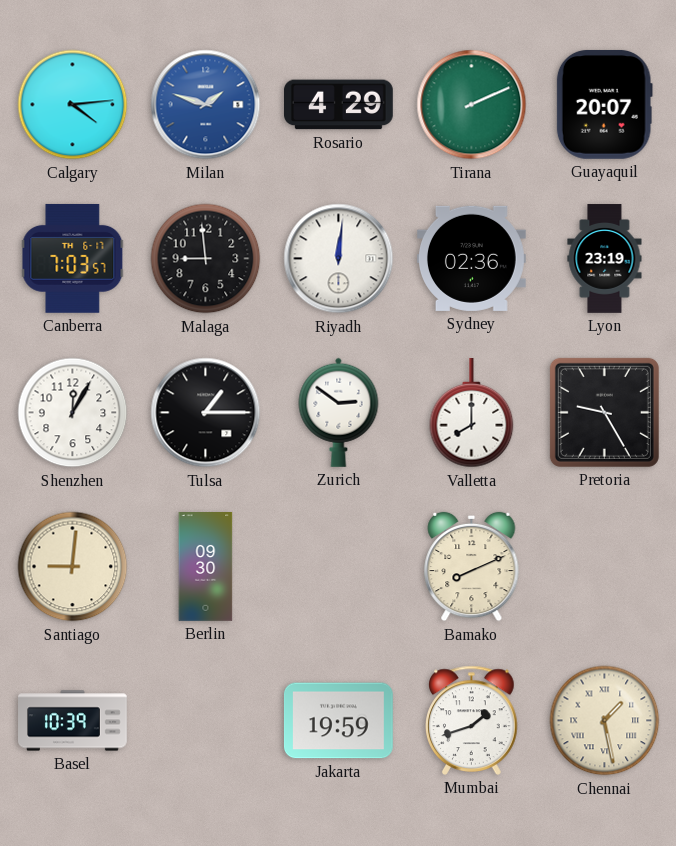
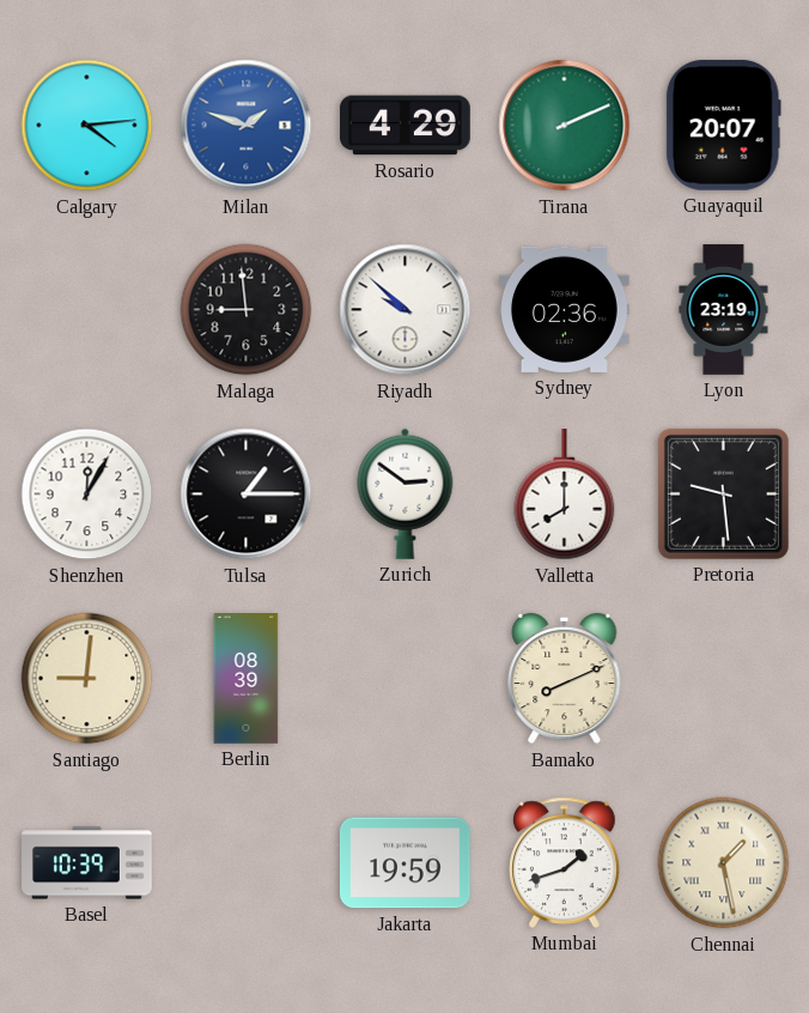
Canberra: 7:03 -> none
Riyadh: 12:01 -> 9:52
Pretoria: 9:25 -> 9:29
Berlin: 09:30 -> 08:39
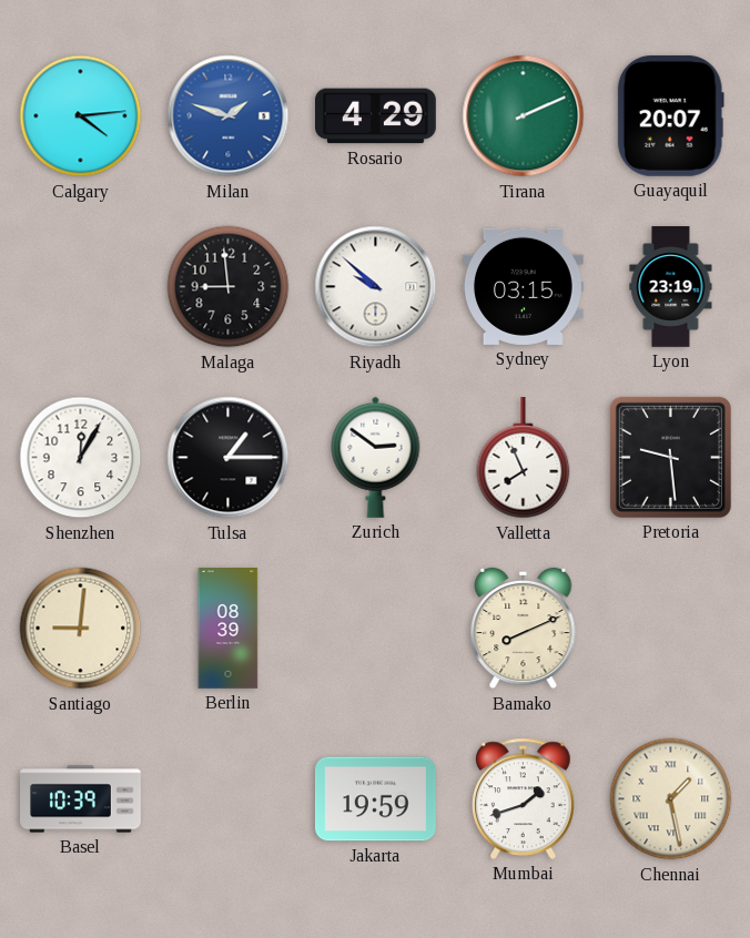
Sydney: 02:36 -> 03:15
Valletta: 8:00 -> 7:56
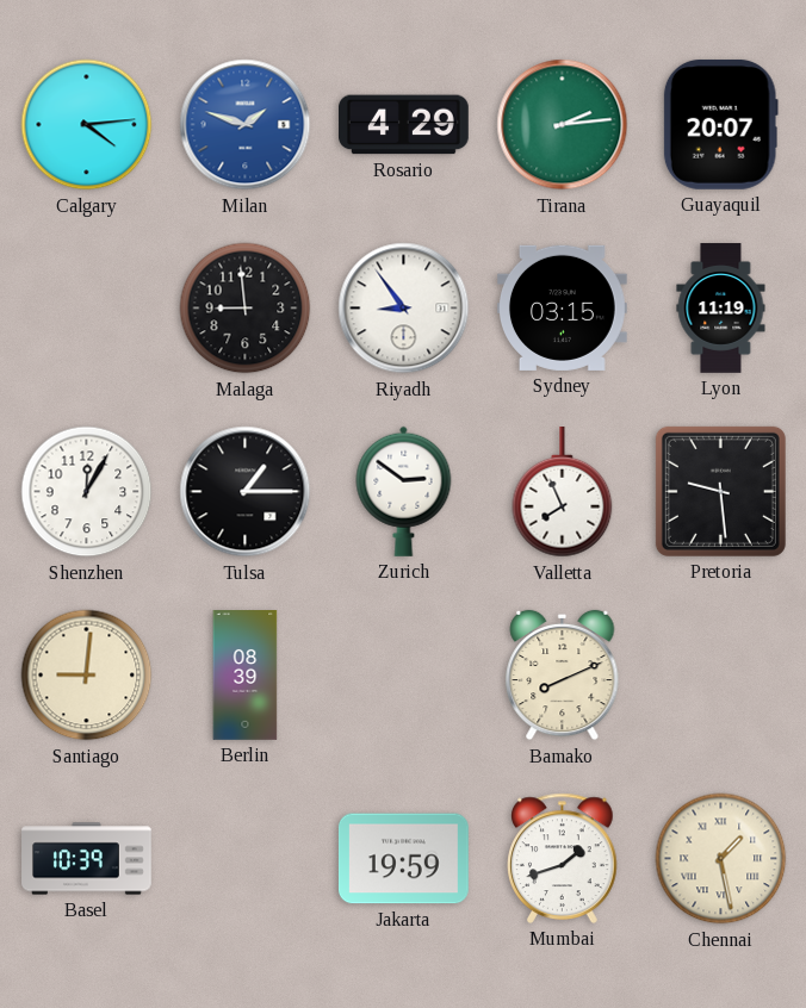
Tirana: 2:11 -> 2:14
Riyadh: 9:52 -> 8:54
Lyon: 23:19 -> 11:19
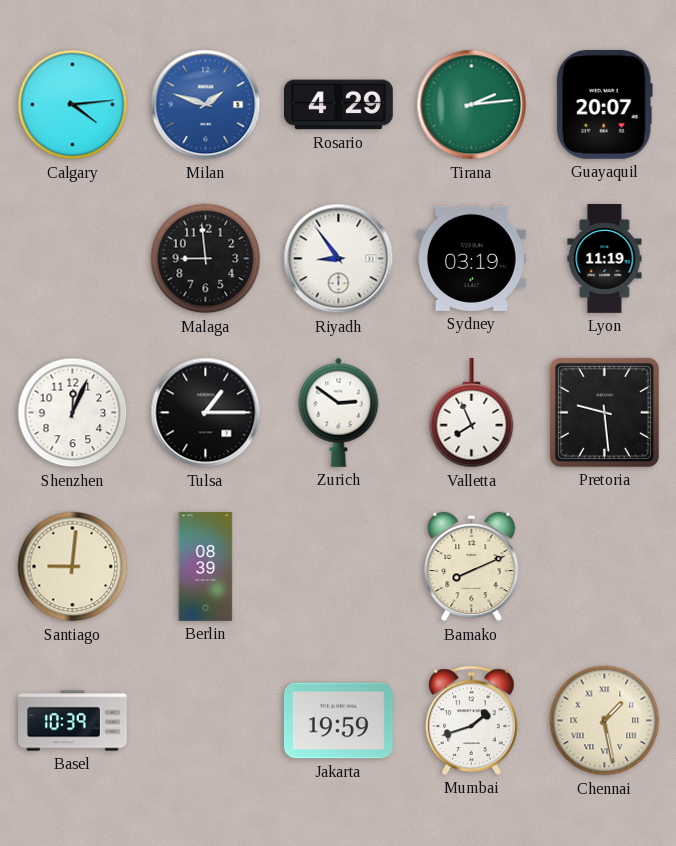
Sydney: 03:15 -> 03:19
Shenzhen: 12:05 -> 12:04
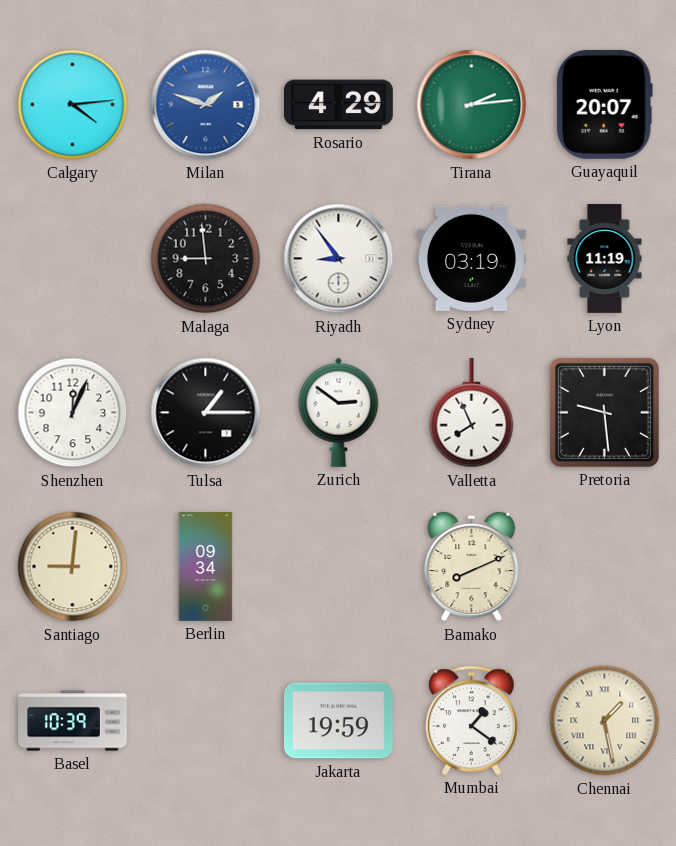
Berlin: 08:39 -> 09:34
Mumbai: 1:42 -> 1:21
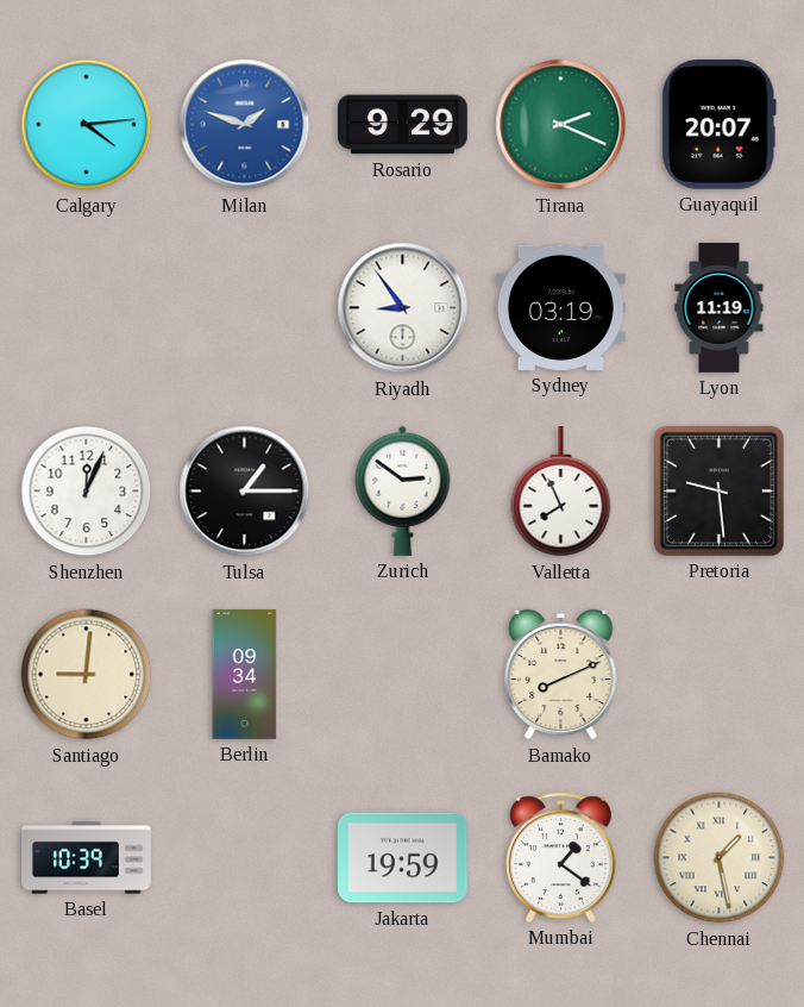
Rosario: 4:29 -> 9:29
Tirana: 2:14 -> 2:19
Malaga: 8:59 -> none
